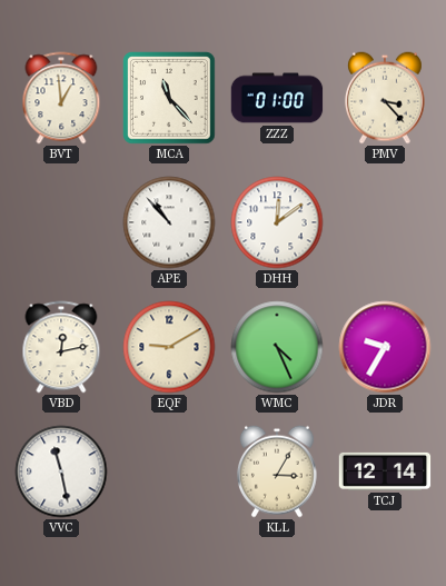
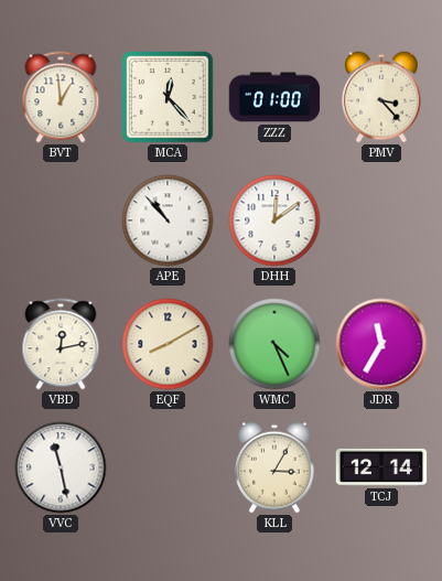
MCA: 11:23 -> 12:23
EQF: 9:10 -> 8:10
JDR: 9:35 -> 11:35
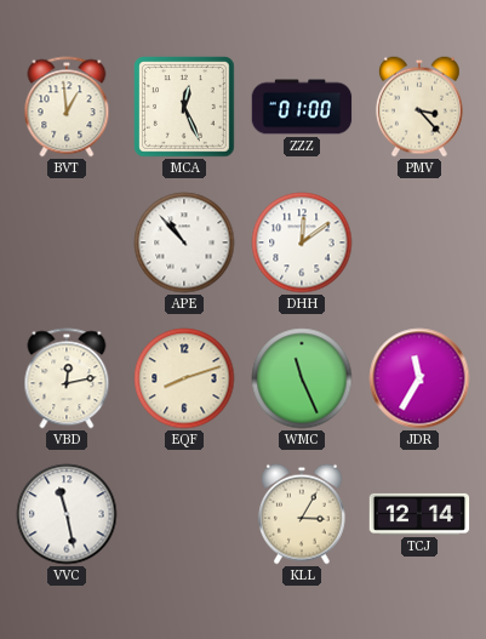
MCA: 12:23 -> 12:26
EQF: 8:10 -> 8:12
WMC: 4:26 -> 11:26
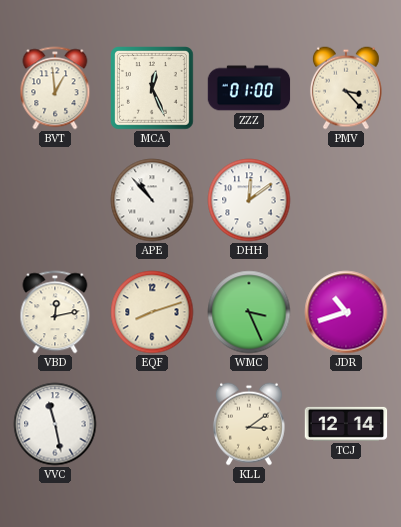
WMC: 11:26 -> 3:26
JDR: 11:35 -> 10:42
KLL: 3:05 -> 3:09
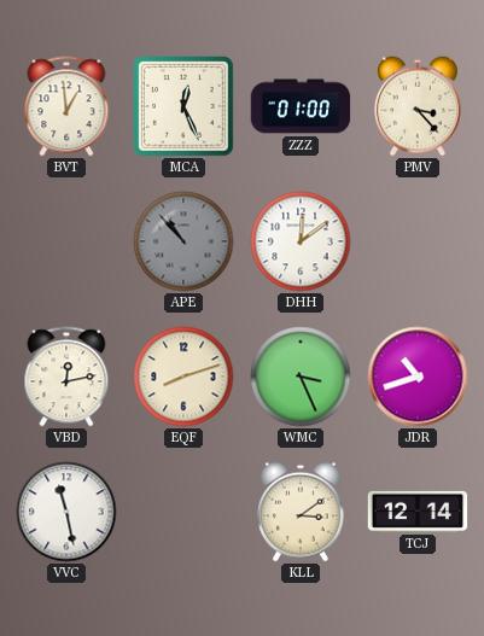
APE dial: white -> grey
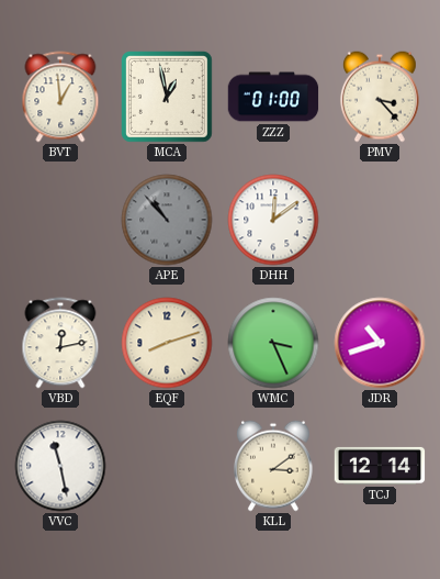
MCA: 12:26 -> 12:58
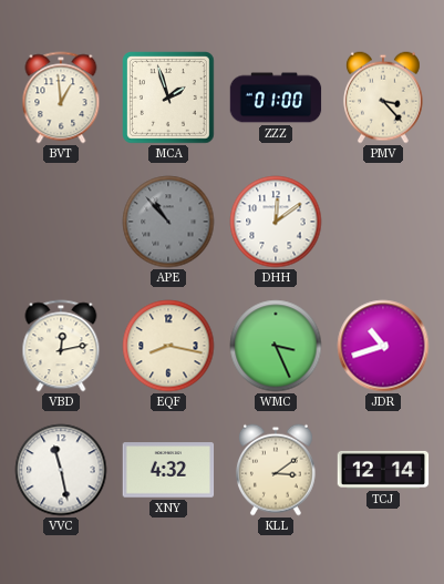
MCA: 12:58 -> 1:57
EQF: 8:12 -> 8:17
XNY: none -> 4:32
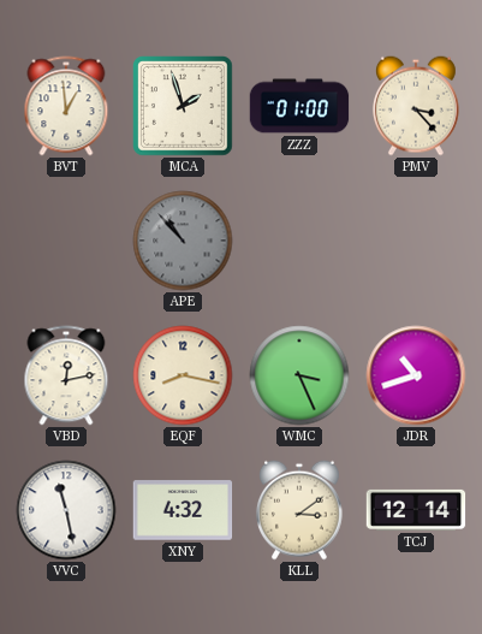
DHH: 12:09 -> none
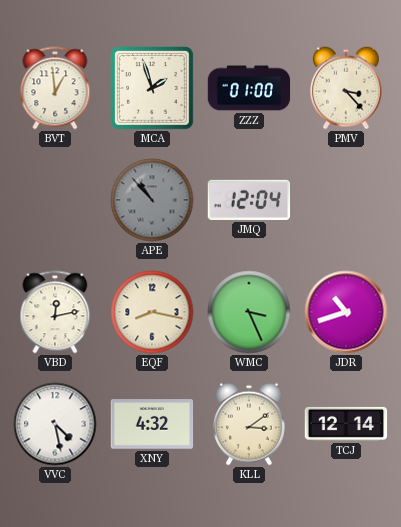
JMQ: none -> 12:04
VVC: 11:28 -> 4:28
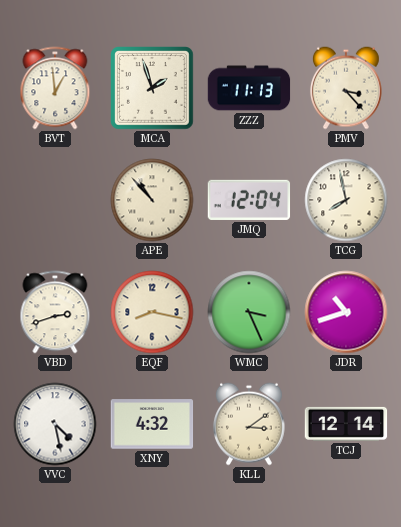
ZZZ: 01:00 -> 11:13
APE dial: grey -> cream
TCG: none -> 7:58
VBD: 12:13 -> 2:42
